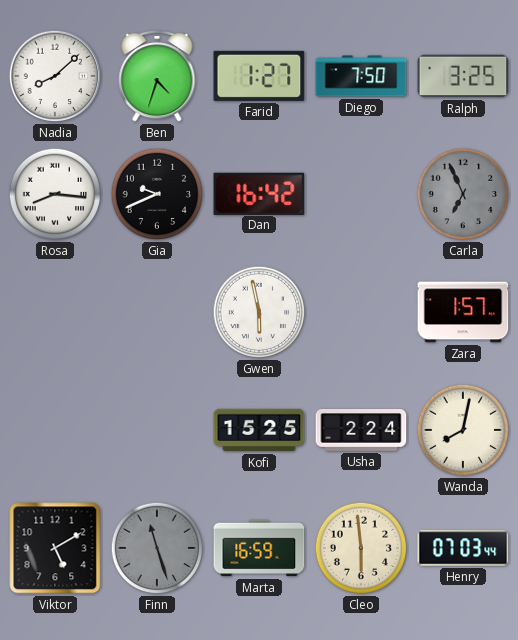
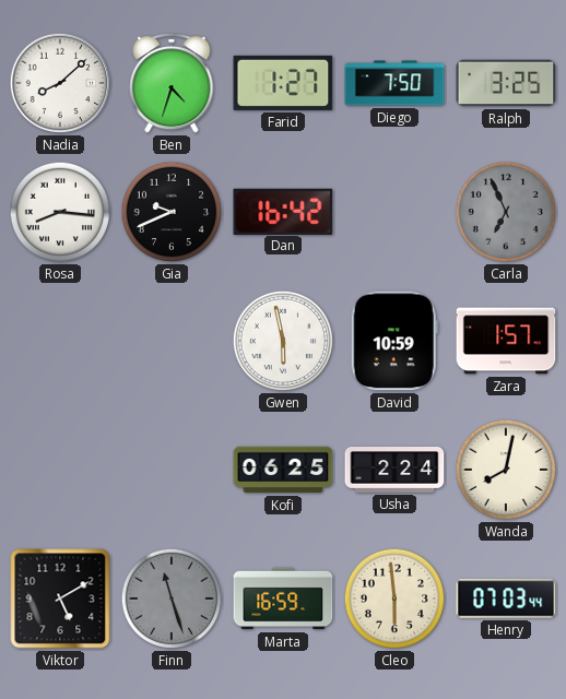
David: none -> 10:59
Kofi: 15:25 -> 06:25
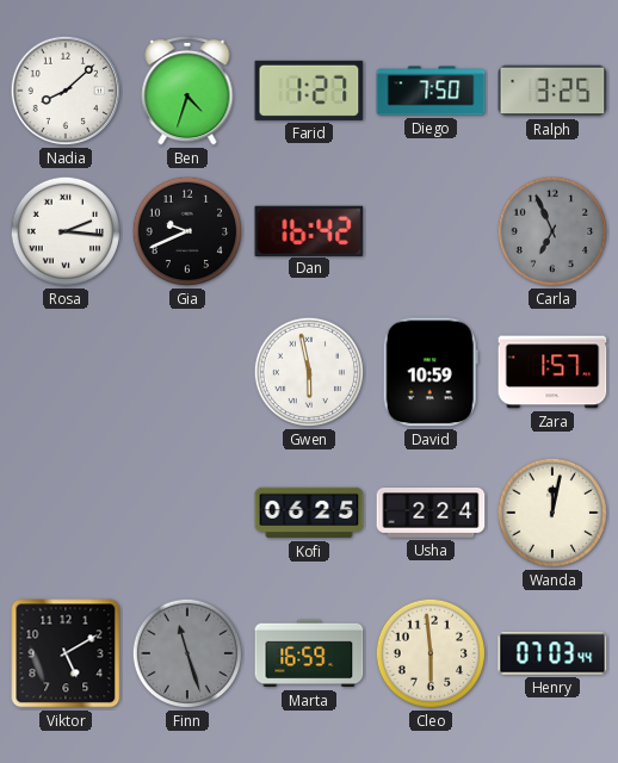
Rosa: 8:16 -> 2:16
Wanda: 8:02 -> 12:02
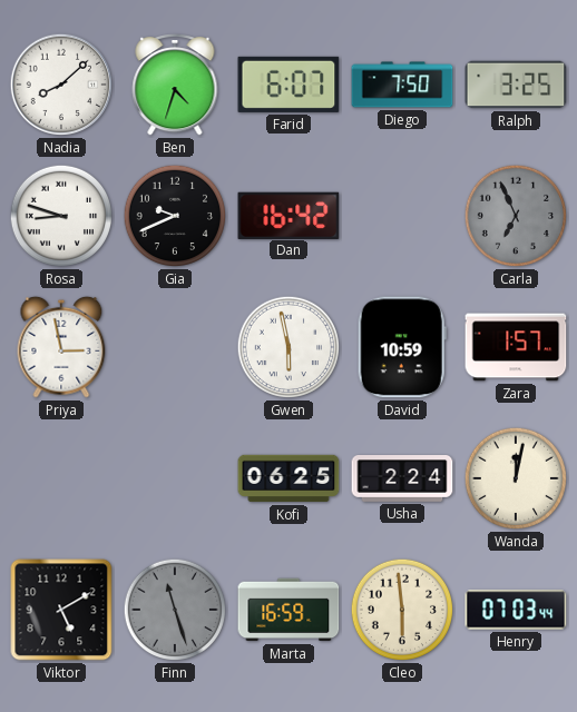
Farid: 1:27 -> 6:07
Rosa: 2:16 -> 8:48
Priya: none -> 2:58
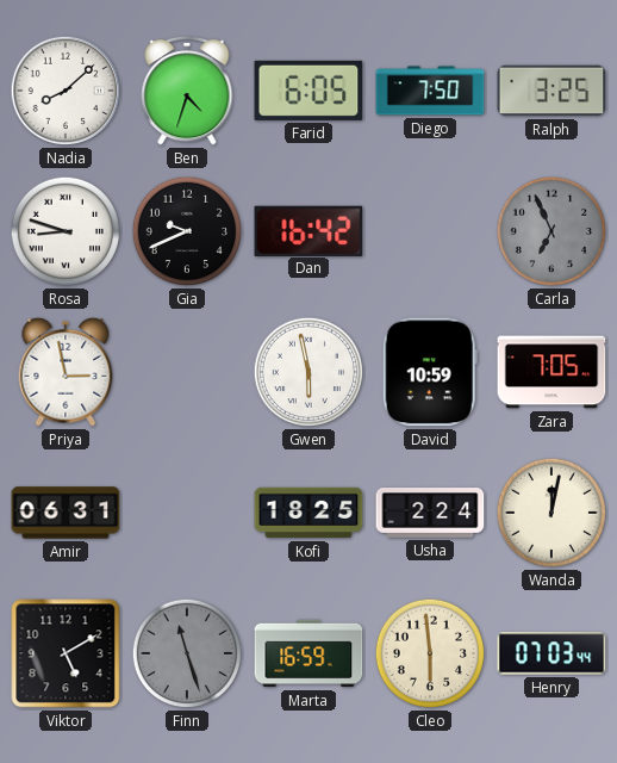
Farid: 6:07 -> 6:05
Zara: 1:57 -> 7:05
Amir: none -> 06:31
Kofi: 06:25 -> 18:25
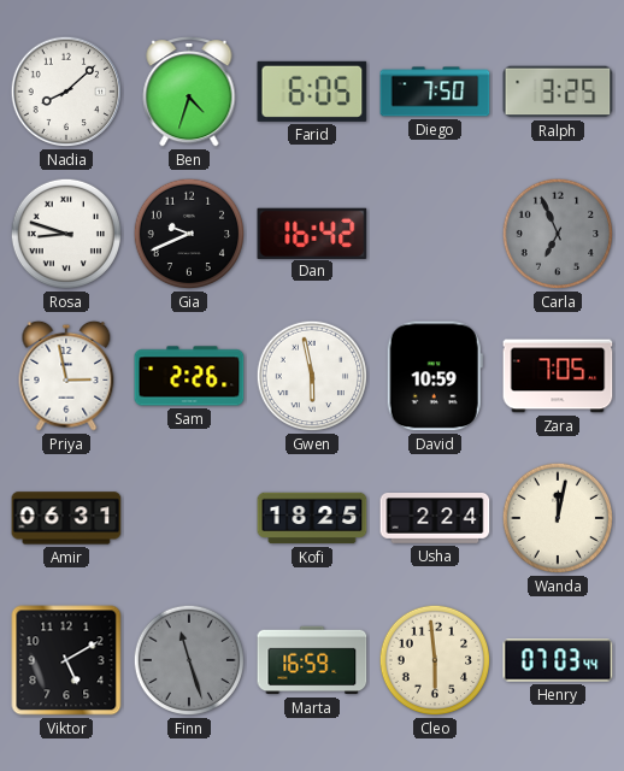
Sam: none -> 2:26
